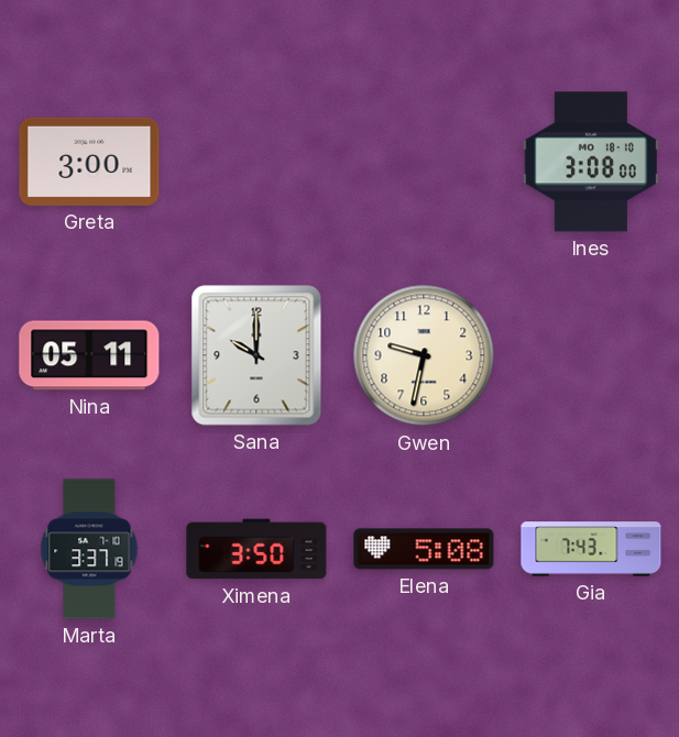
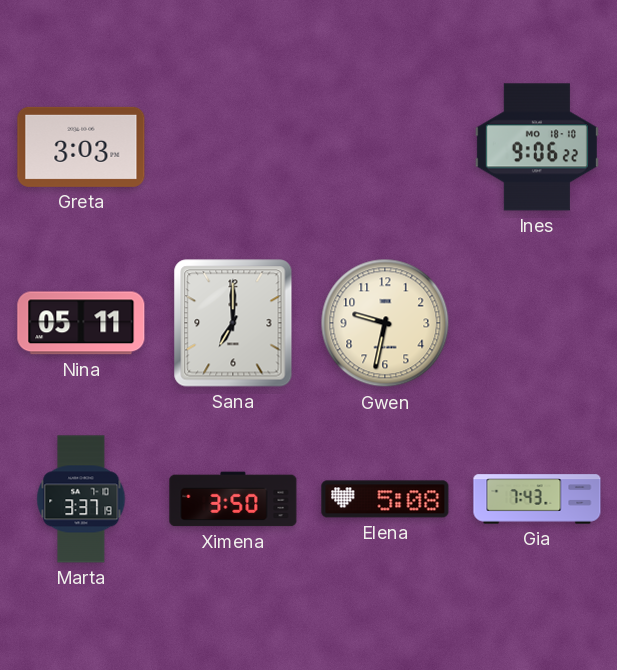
Greta: 3:00 -> 3:03
Ines: 3:08 -> 9:06
Sana: 10:00 -> 7:00
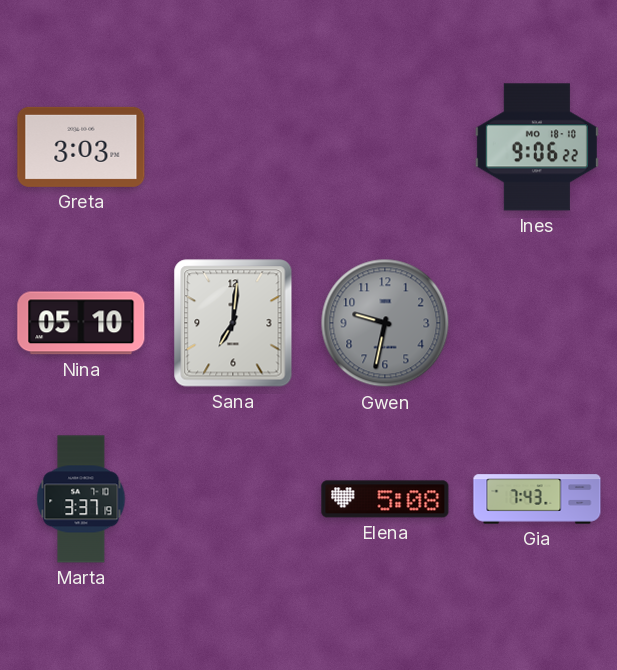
Nina: 05:11 -> 05:10
Sana: 7:00 -> 7:01
Gwen dial: cream -> grey
Ximena: 3:50 -> none
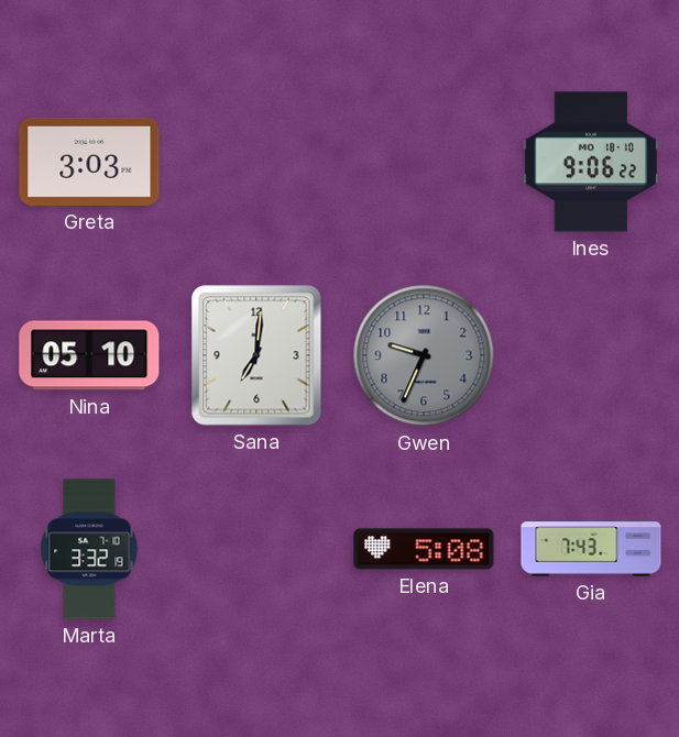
Gwen: 9:32 -> 9:34
Marta: 3:37 -> 3:32
